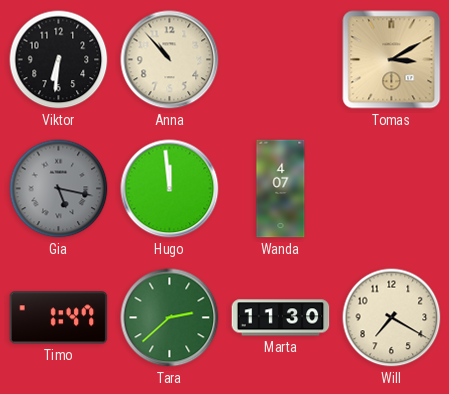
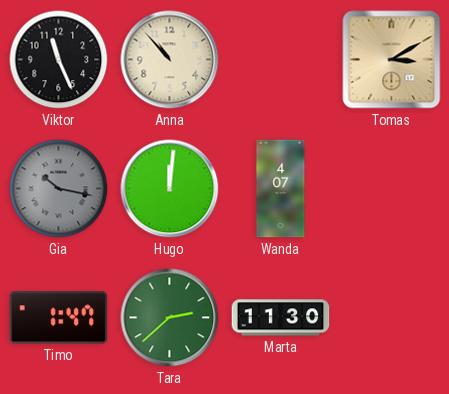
Viktor: 6:31 -> 11:26
Gia: 5:17 -> 10:17
Hugo: 11:59 -> 12:01
Will: 7:20 -> none
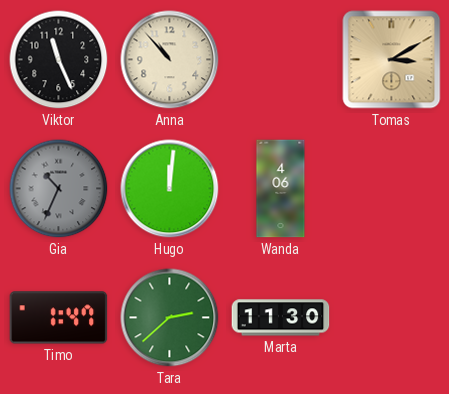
Gia: 10:17 -> 10:34
Wanda: 4:07 -> 4:06
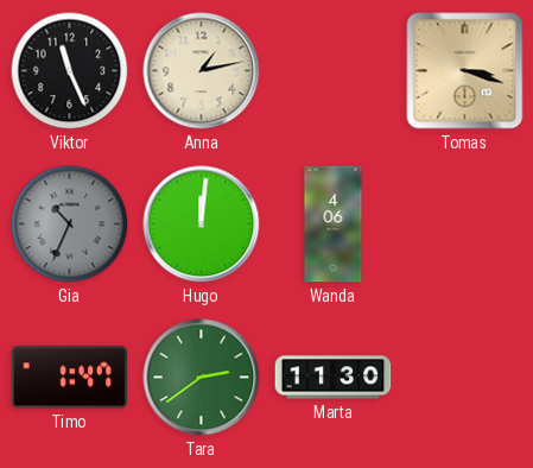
Anna: 10:53 -> 1:13
Tomas: 3:10 -> 3:18
Tara: 2:38 -> 2:39
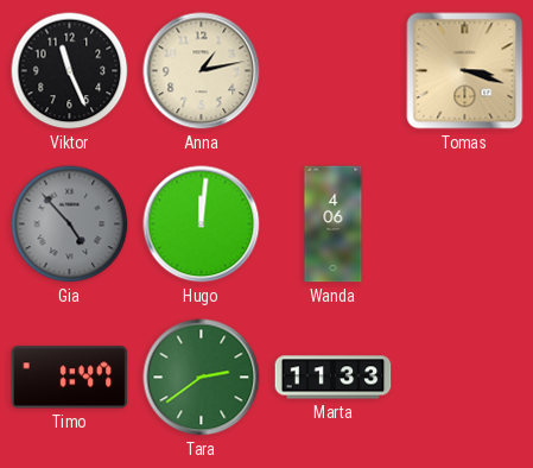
Gia: 10:34 -> 4:53
Marta: 11:30 -> 11:33
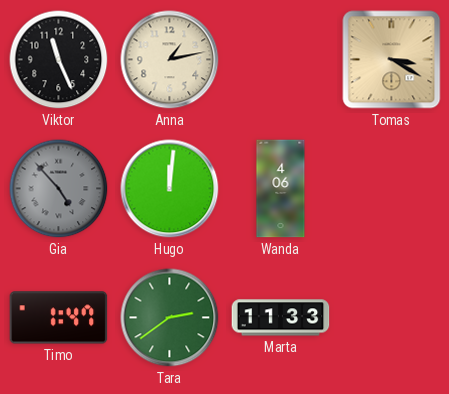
Tomas: 3:18 -> 3:20
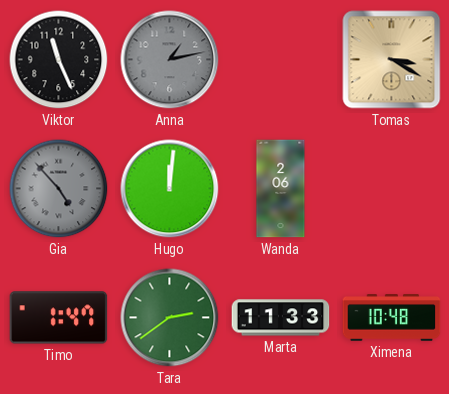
Anna dial: cream -> grey
Wanda: 4:06 -> 2:06
Ximena: none -> 10:48
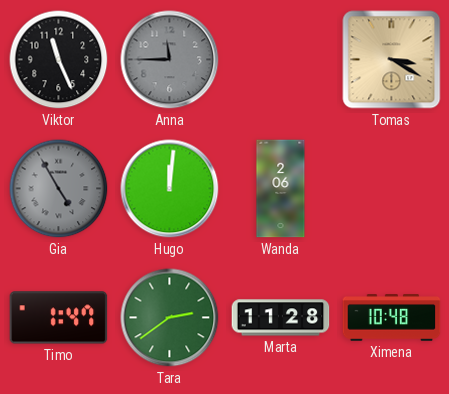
Anna: 1:13 -> 11:45
Gia: 4:53 -> 4:55
Marta: 11:33 -> 11:28
